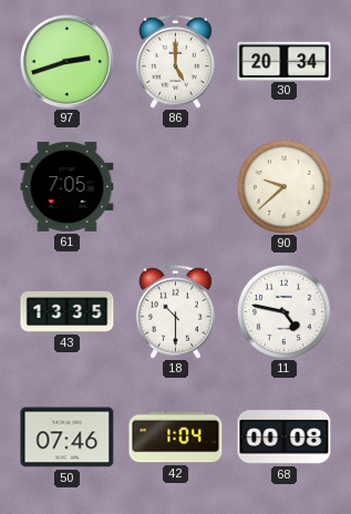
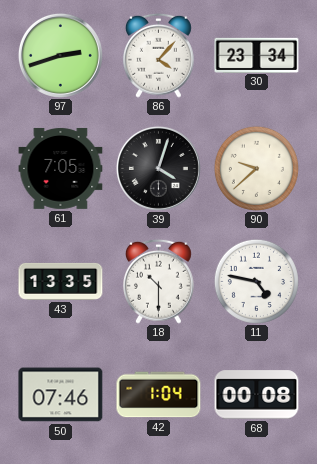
86: 5:00 -> 4:07
30: 20:34 -> 23:34
39: none -> 4:03
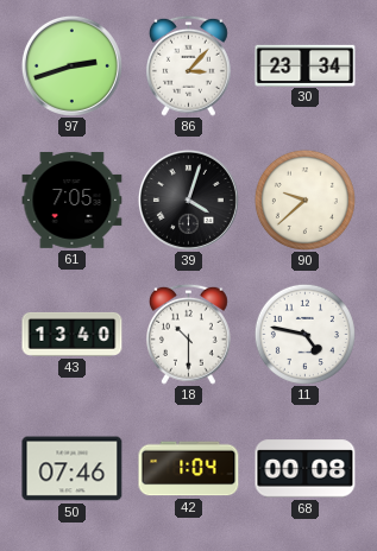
86: 4:07 -> 3:07
43: 13:35 -> 13:40
